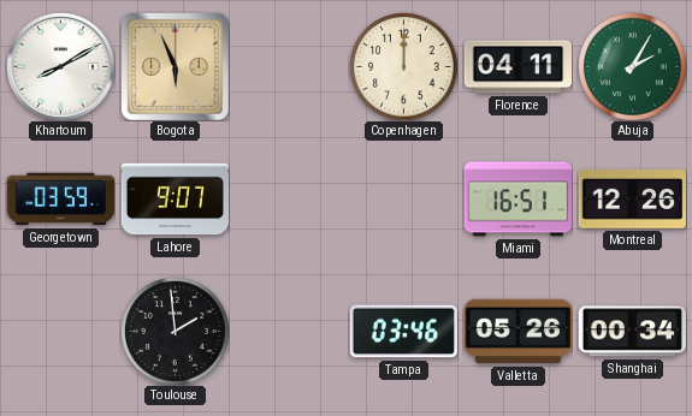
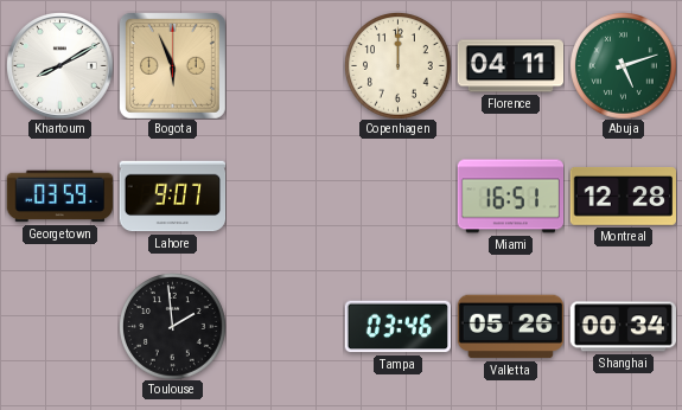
Abuja: 2:05 -> 5:12
Montreal: 12:26 -> 12:28
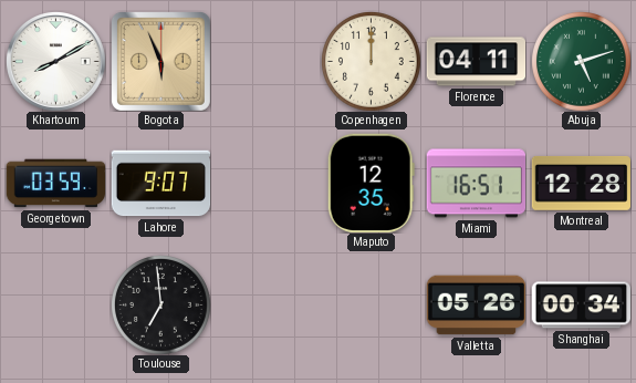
Maputo: none -> 12:35
Toulouse: 1:59 -> 6:59
Tampa: 03:46 -> none
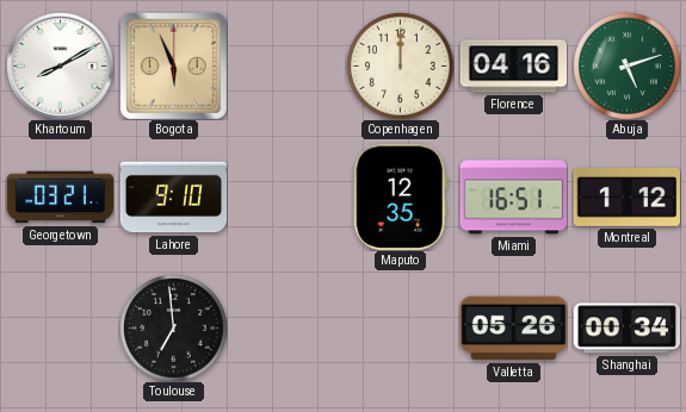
Florence: 04:11 -> 04:16
Georgetown: 03:59 -> 03:21
Lahore: 9:07 -> 9:10
Montreal: 12:28 -> 1:12
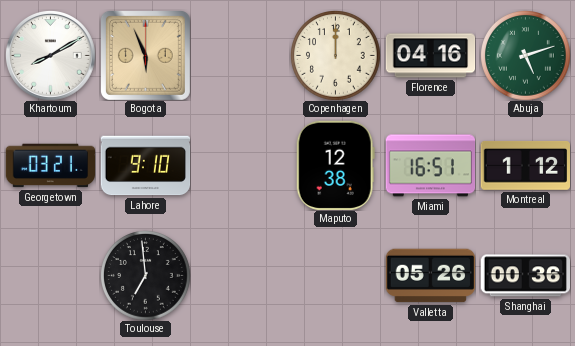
Maputo: 12:35 -> 12:38
Shanghai: 00:34 -> 00:36
